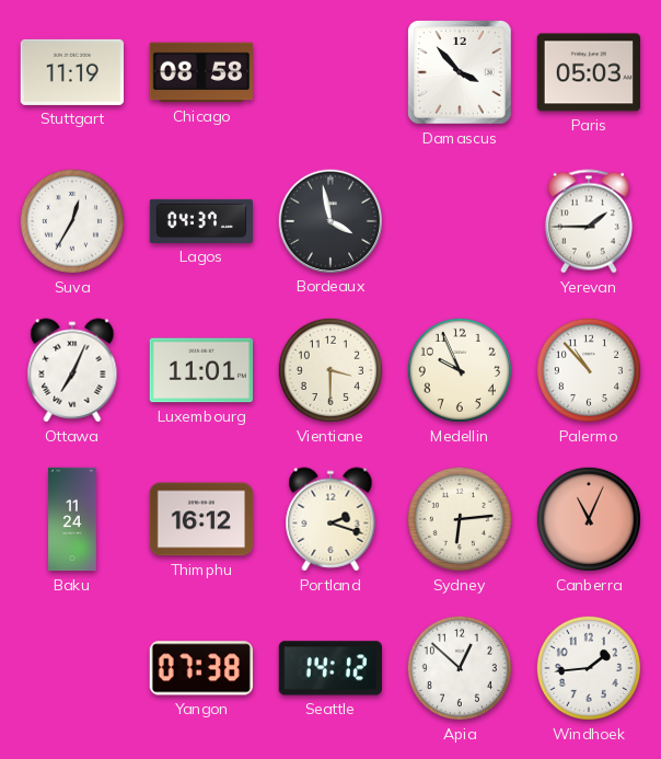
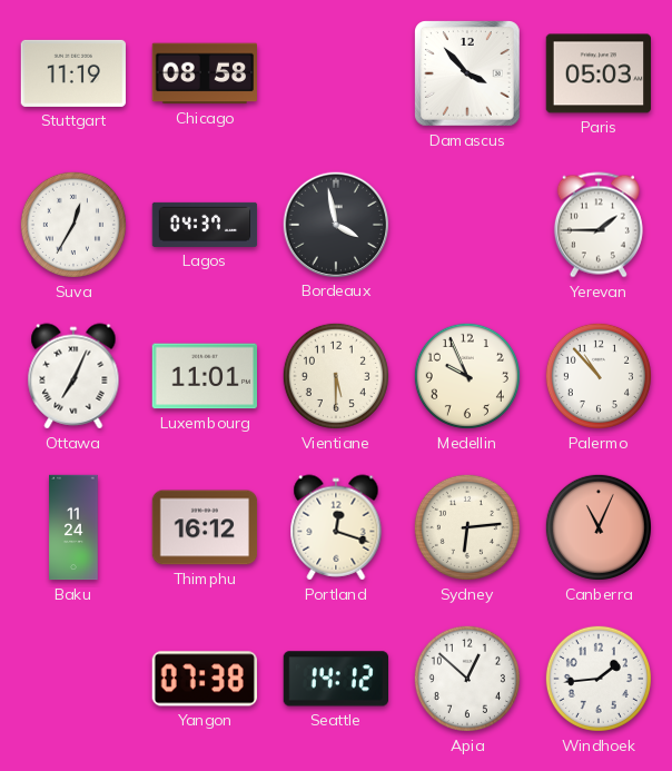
Vientiane: 3:30 -> 5:30
Portland: 2:18 -> 12:18
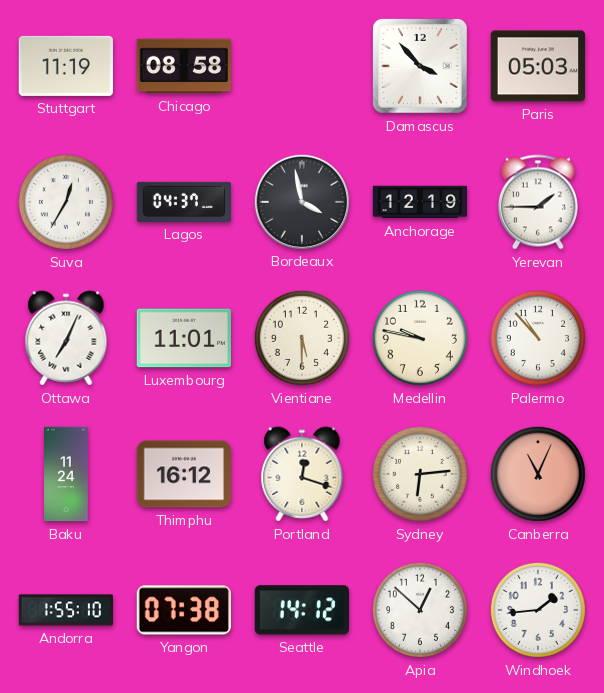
Anchorage: none -> 12:19
Medellin: 9:56 -> 9:47
Andorra: none -> 1:55
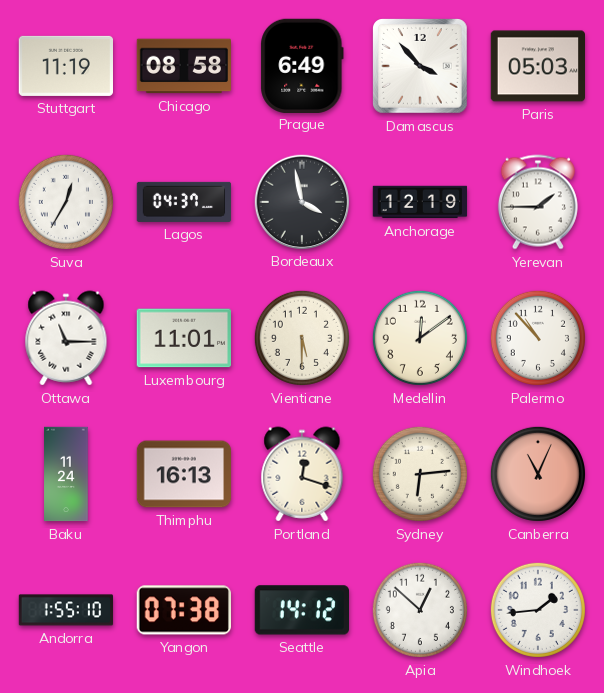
Prague: none -> 6:49
Ottawa: 7:04 -> 11:15
Medellin: 9:47 -> 12:09
Thimphu: 16:12 -> 16:13
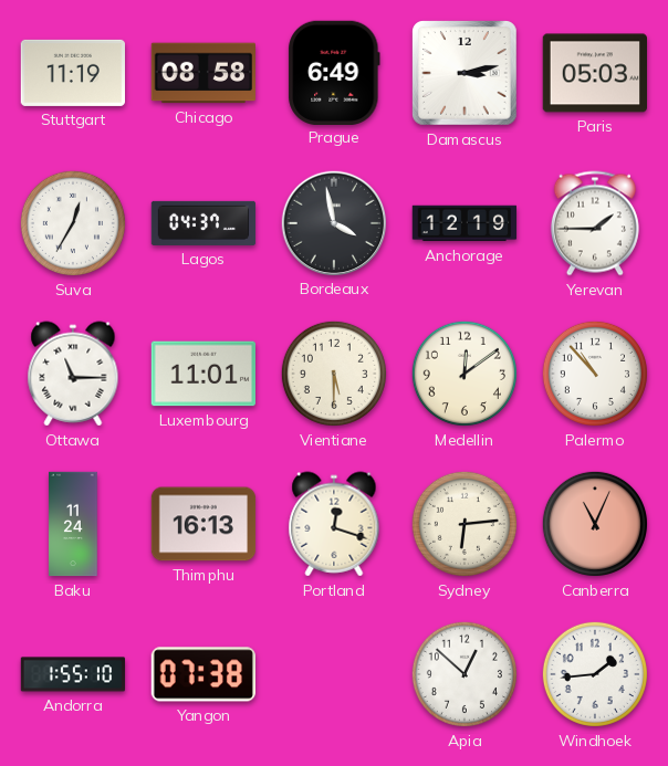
Damascus: 3:53 -> 3:13
Seattle: 14:12 -> none
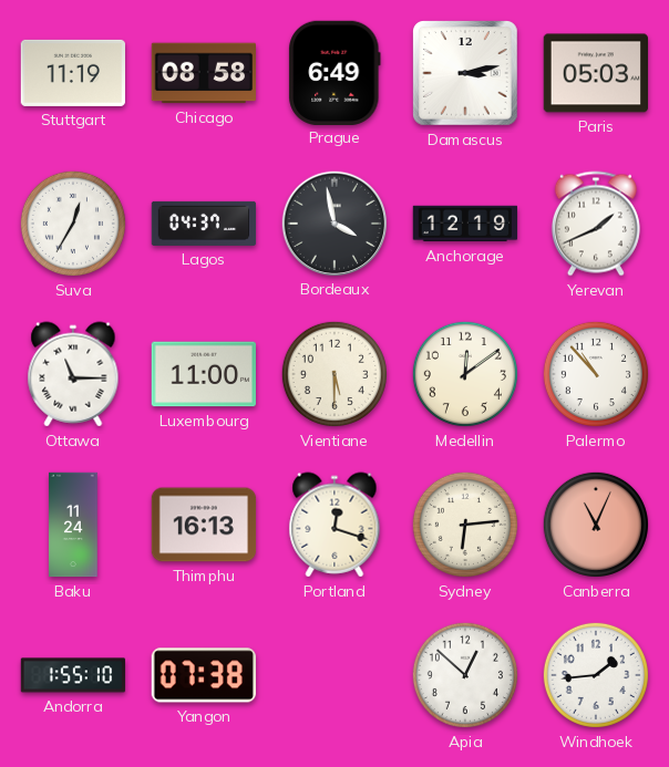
Yerevan: 1:45 -> 1:41
Luxembourg: 11:01 -> 11:00
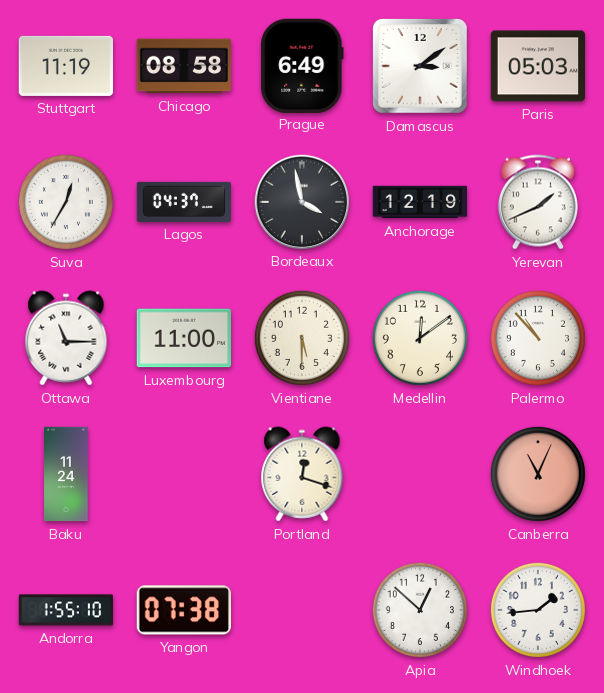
Damascus: 3:13 -> 3:09
Thimphu: 16:13 -> none
Sydney: 6:14 -> none
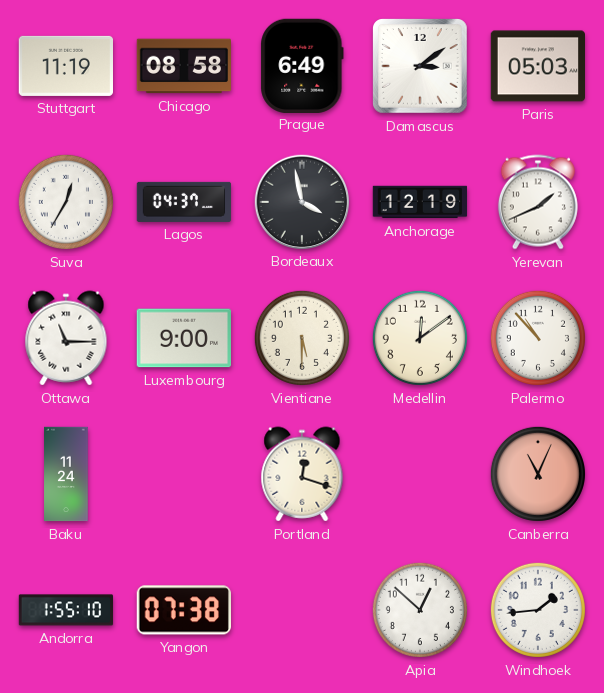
Luxembourg: 11:00 -> 9:00
